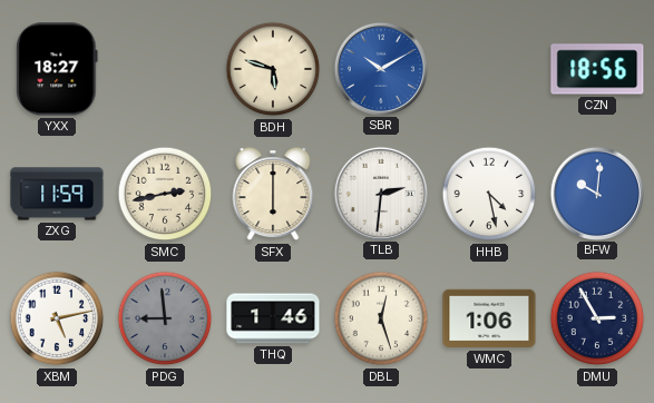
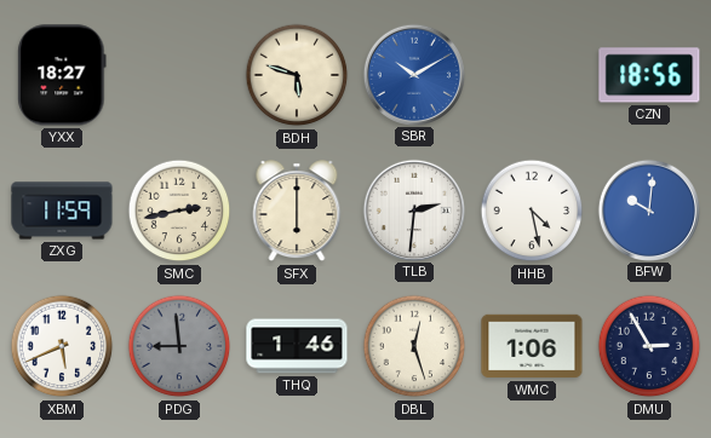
XBM: 5:13 -> 5:41
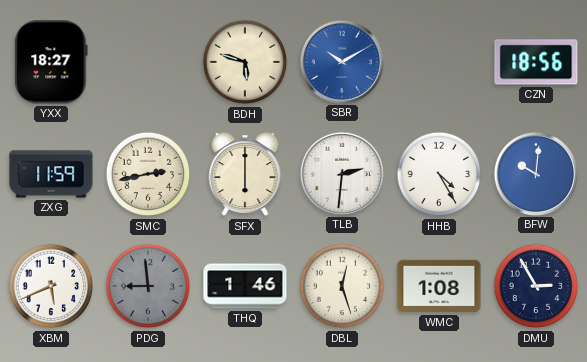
HHB: 4:28 -> 4:25
WMC: 1:06 -> 1:08
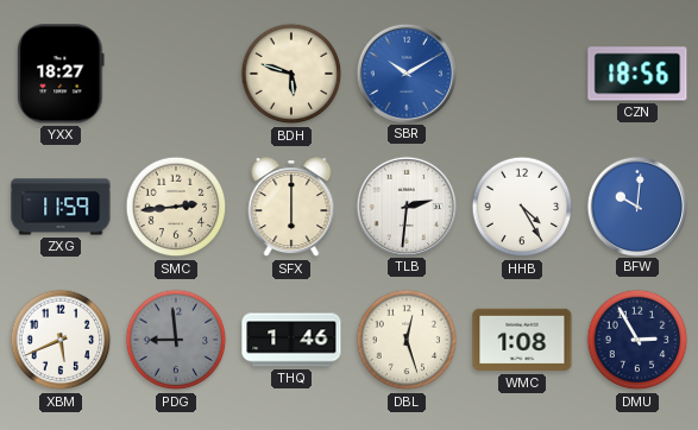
SMC: 2:43 -> 2:44
